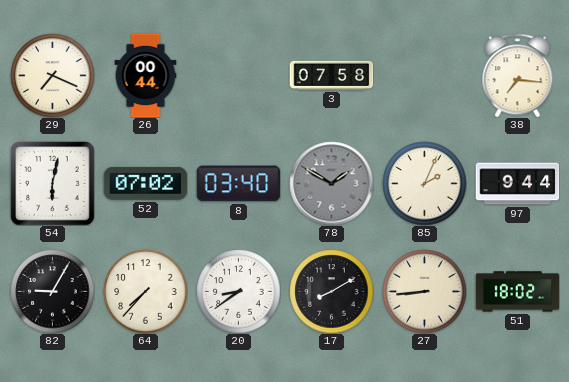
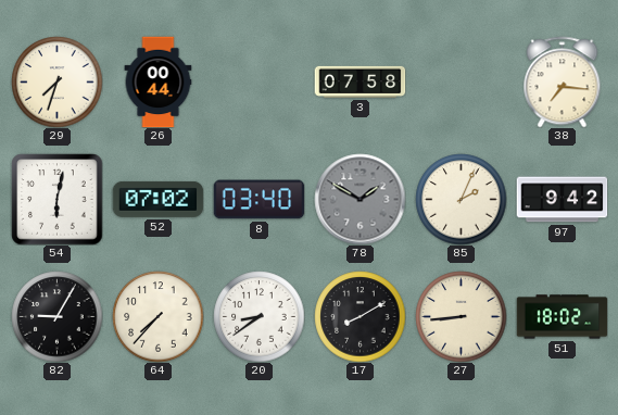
29: 7:19 -> 7:33
97: 9:44 -> 9:42
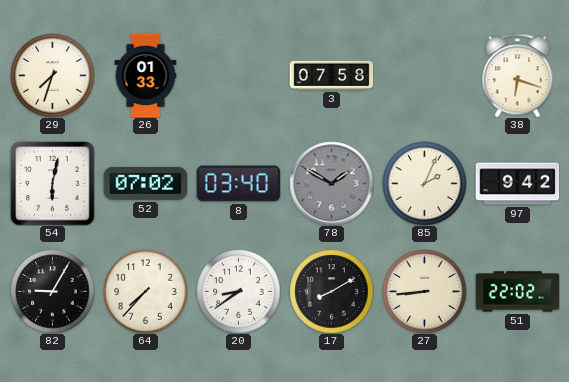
26: 00:44 -> 01:33
38: 7:16 -> 6:18
51: 18:02 -> 22:02
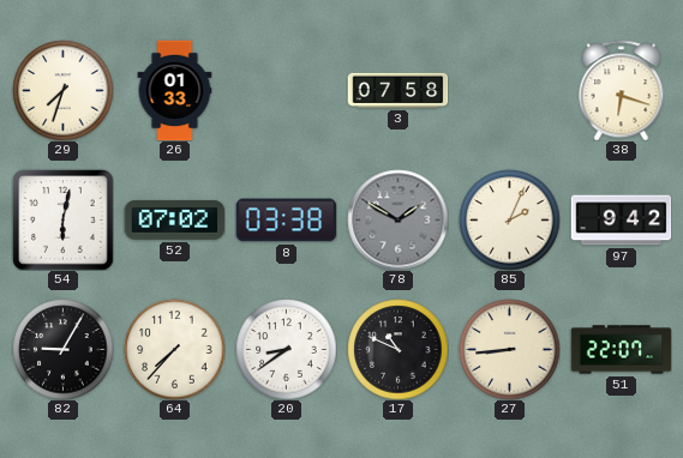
8: 03:40 -> 03:38
17: 8:10 -> 10:49
51: 22:02 -> 22:07
